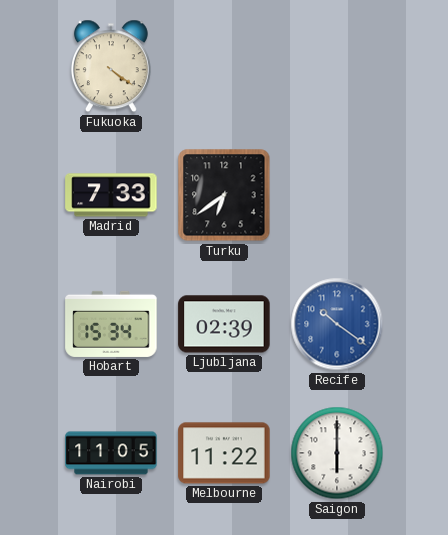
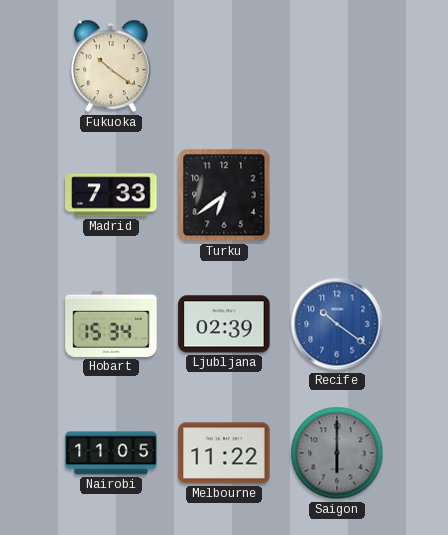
Fukuoka: 4:21 -> 10:21
Saigon dial: white -> grey
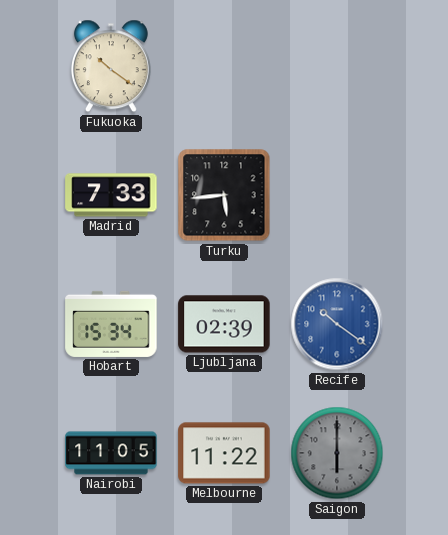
Turku: 6:39 -> 5:44
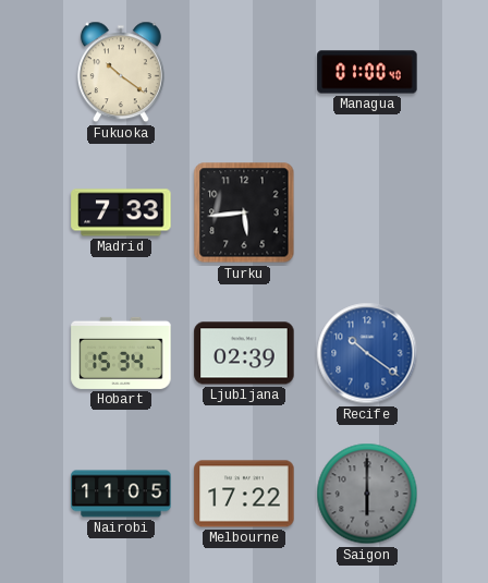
Managua: none -> 01:00
Melbourne: 11:22 -> 17:22
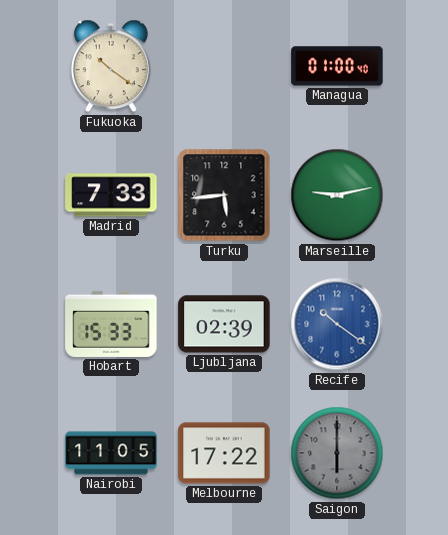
Marseille: none -> 9:13
Hobart: 15:34 -> 15:33
